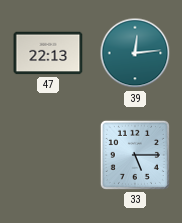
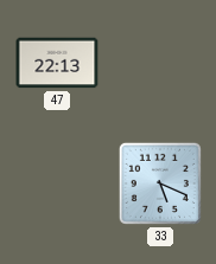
39: 12:14 -> none
33: 5:15 -> 5:19
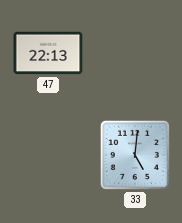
33: 5:19 -> 5:01
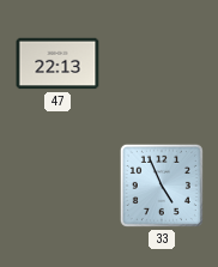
33: 5:01 -> 4:56
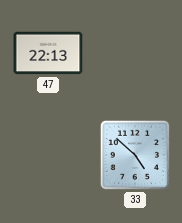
33: 4:56 -> 4:52
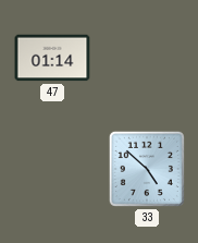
47: 22:13 -> 01:14
